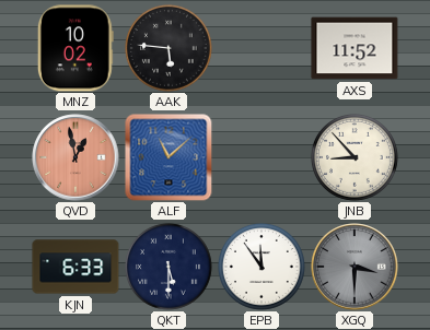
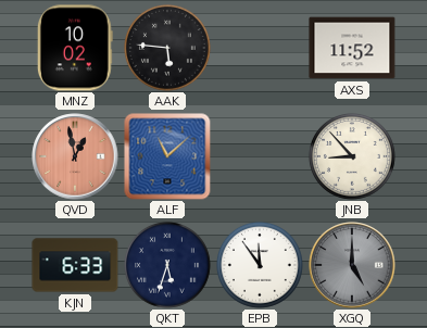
QKT: 5:30 -> 5:33
XGQ: 3:30 -> 5:00
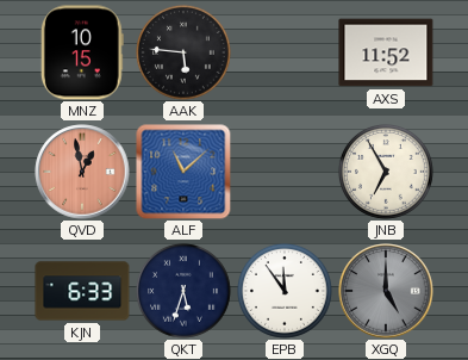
MNZ: 10:02 -> 10:15
JNB: 8:53 -> 6:55
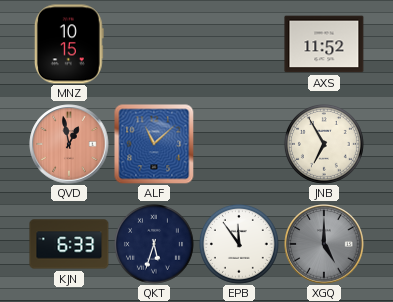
AAK: 5:46 -> none
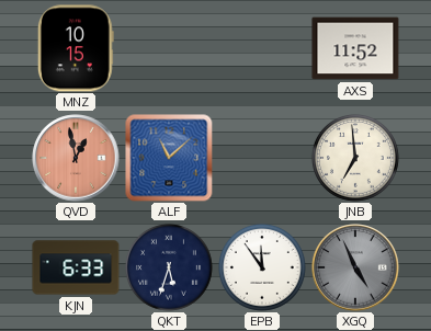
JNB: 6:55 -> 6:59
XGQ: 5:00 -> 4:56
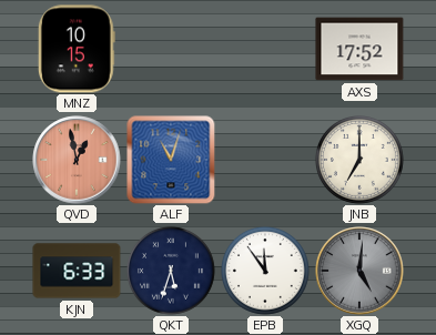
AXS: 11:52 -> 17:52
ALF: 11:08 -> 11:03
JNB: 6:59 -> 7:00
XGQ: 4:56 -> 5:01
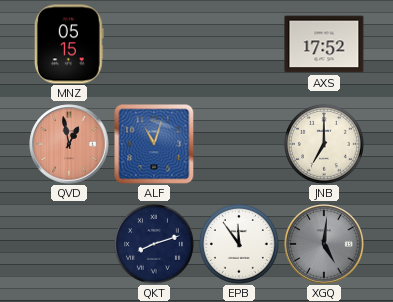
MNZ: 10:15 -> 05:15
KJN: 6:33 -> none
QKT: 5:33 -> 8:12
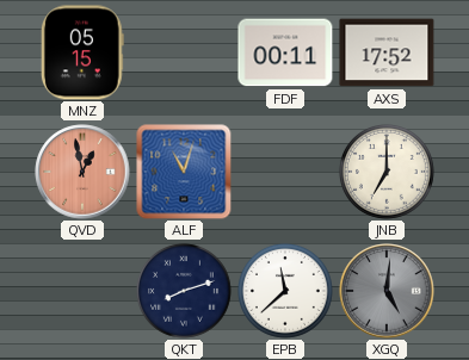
FDF: none -> 00:11
EPB: 11:54 -> 11:38
